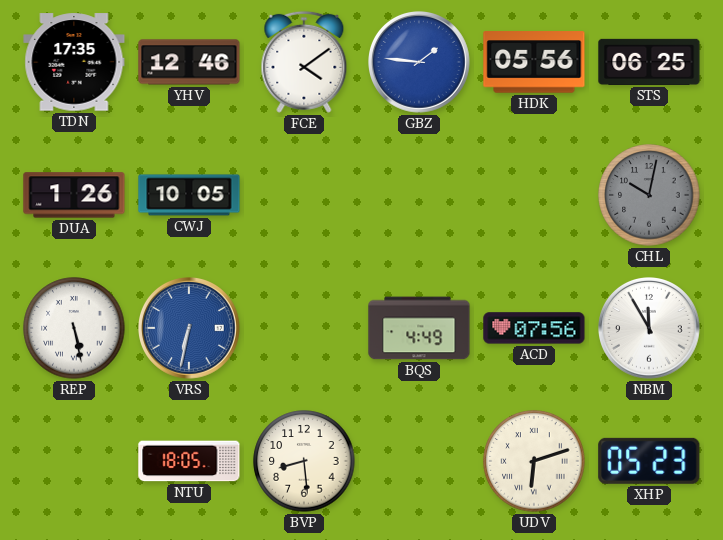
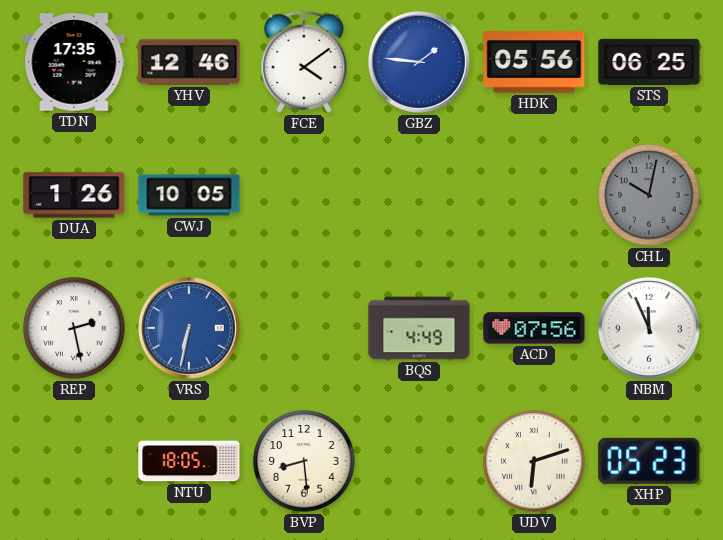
REP: 5:28 -> 2:28
NBM: 11:55 -> 11:56
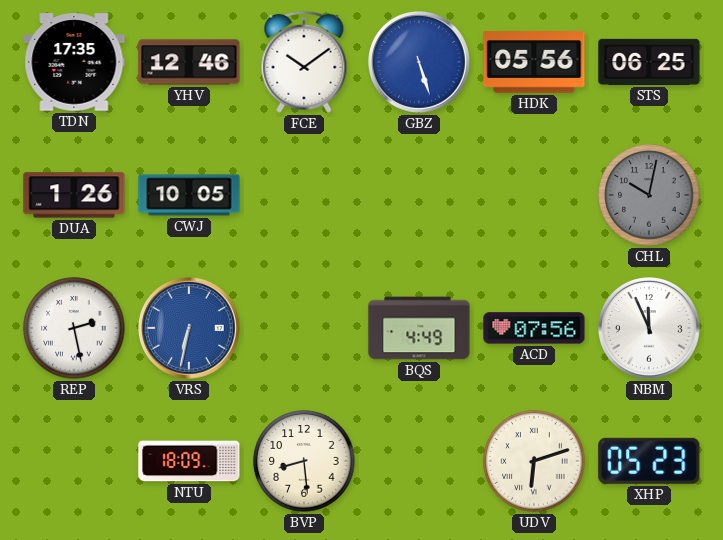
FCE: 4:09 -> 10:09
GBZ: 1:46 -> 5:27
NTU: 18:05 -> 18:09
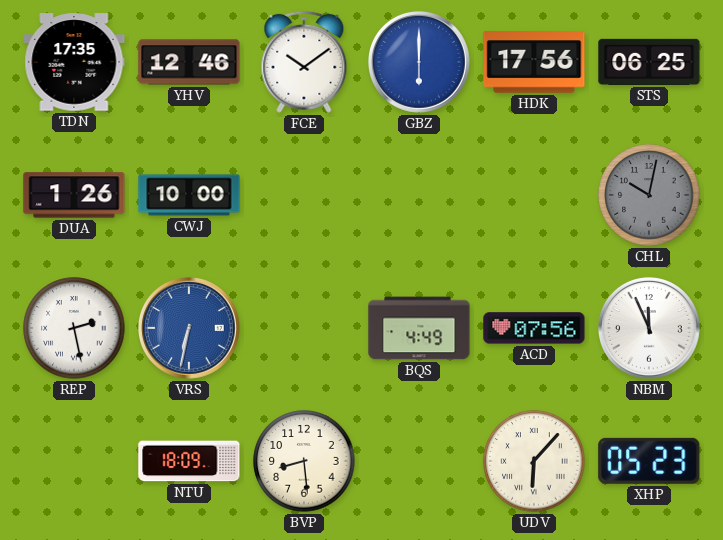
GBZ: 5:27 -> 6:00
HDK: 05:56 -> 17:56
CWJ: 10:05 -> 10:00
UDV: 6:12 -> 6:07
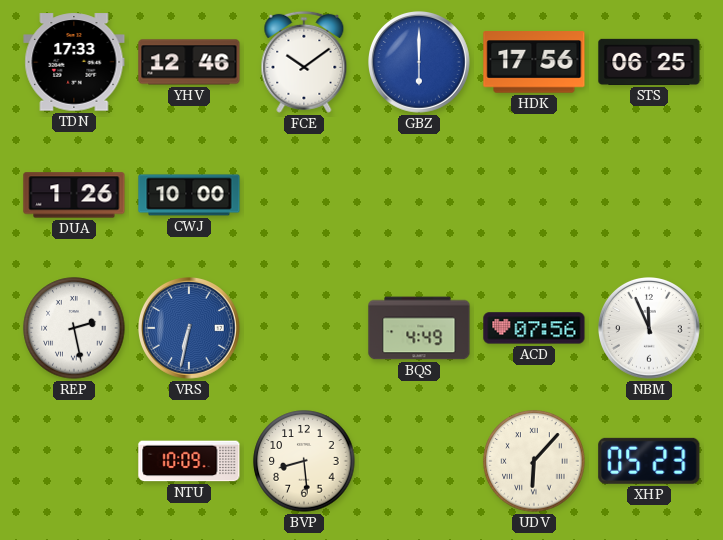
TDN: 17:35 -> 17:33
CHL: 10:02 -> none
NTU: 18:09 -> 10:09
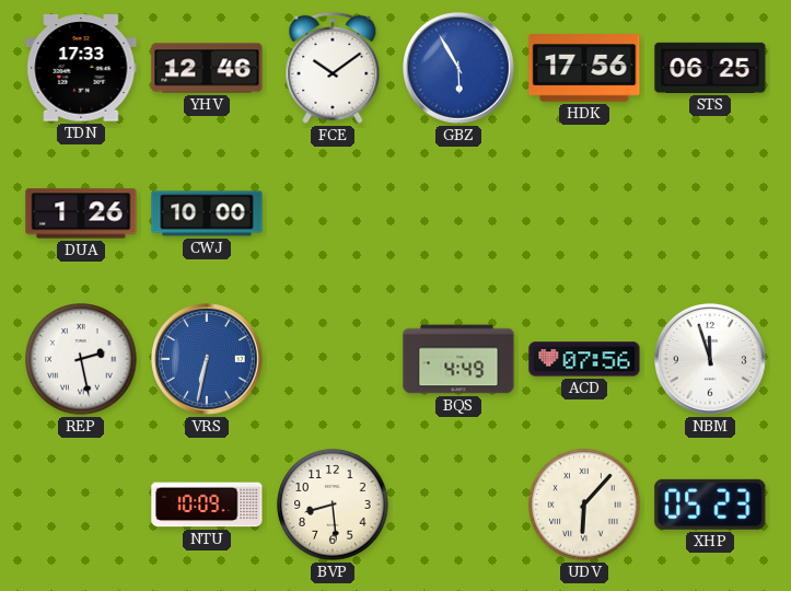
GBZ: 6:00 -> 5:55
NBM: 11:56 -> 11:57
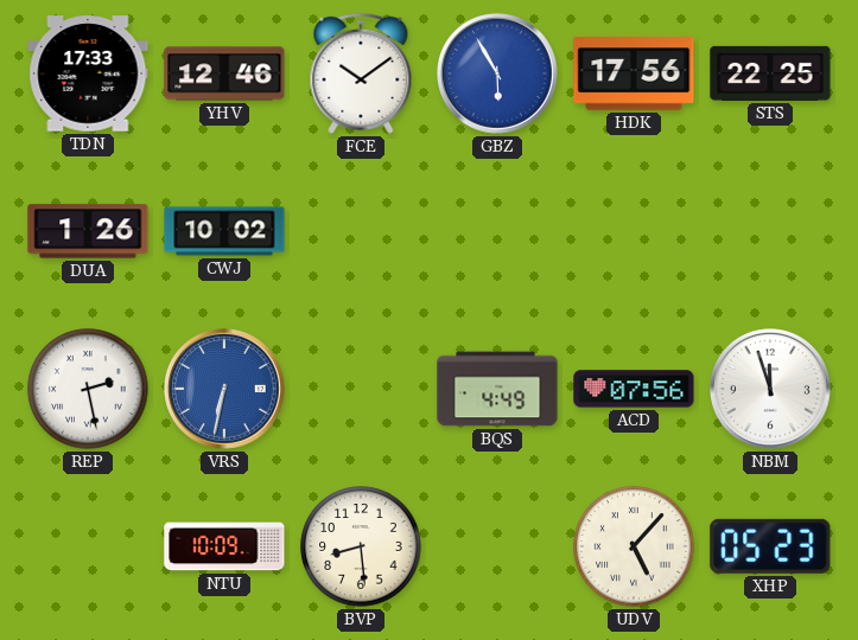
STS: 06:25 -> 22:25
CWJ: 10:00 -> 10:02
UDV: 6:07 -> 5:07
